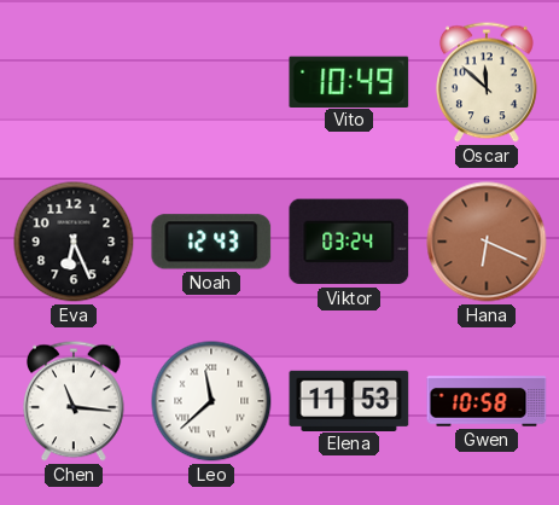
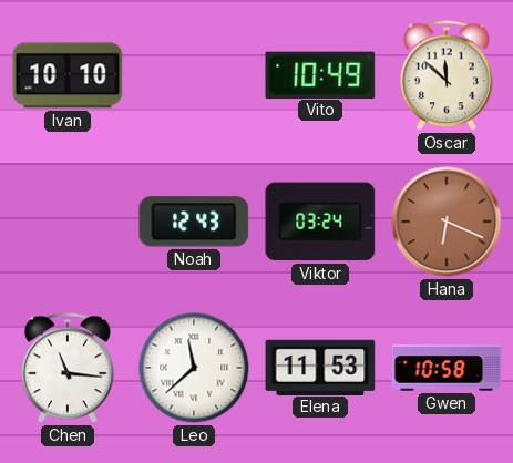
Ivan: none -> 10:10
Eva: 6:26 -> none
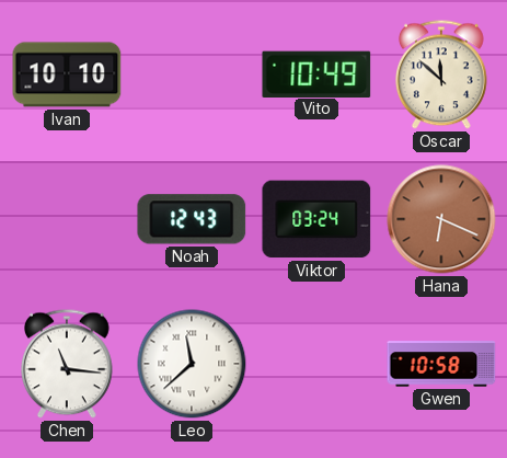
Elena: 11:53 -> none
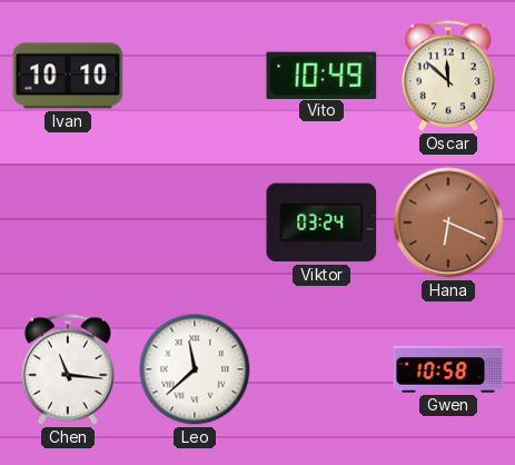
Noah: 12:43 -> none
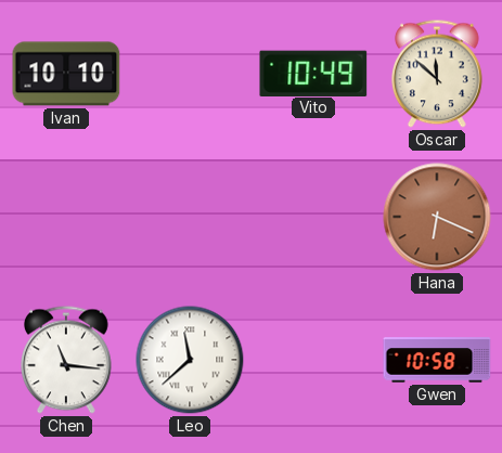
Viktor: 03:24 -> none
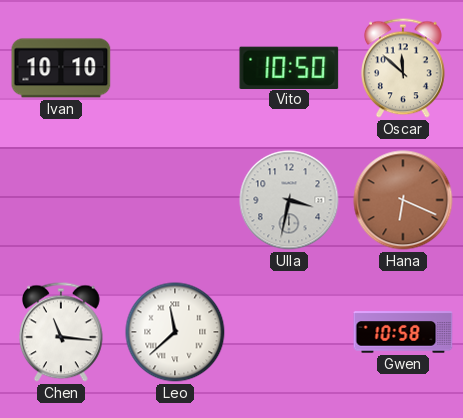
Vito: 10:49 -> 10:50
Ulla: none -> 3:32
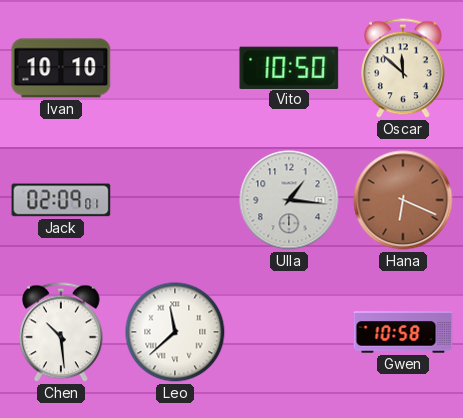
Jack: none -> 02:09
Ulla: 3:32 -> 1:16
Chen: 11:16 -> 10:29
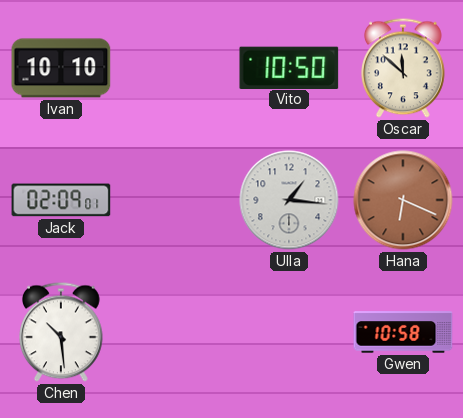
Leo: 11:38 -> none
